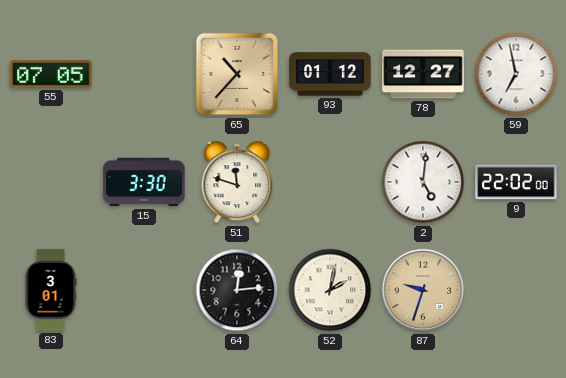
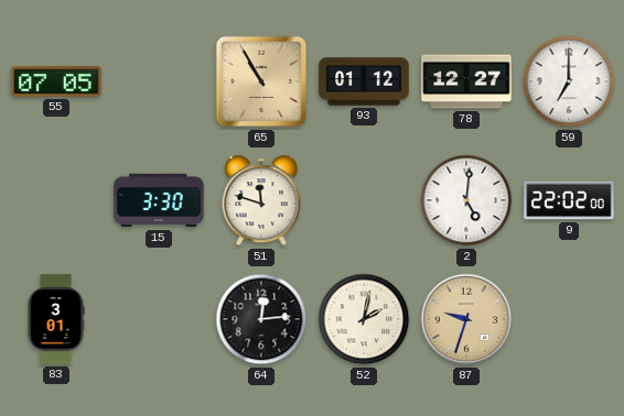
65: 10:37 -> 10:55
59: 6:58 -> 7:00
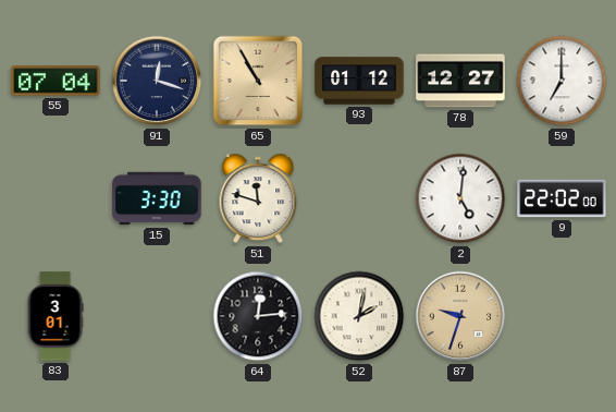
55: 07:05 -> 07:04
91: none -> 12:18
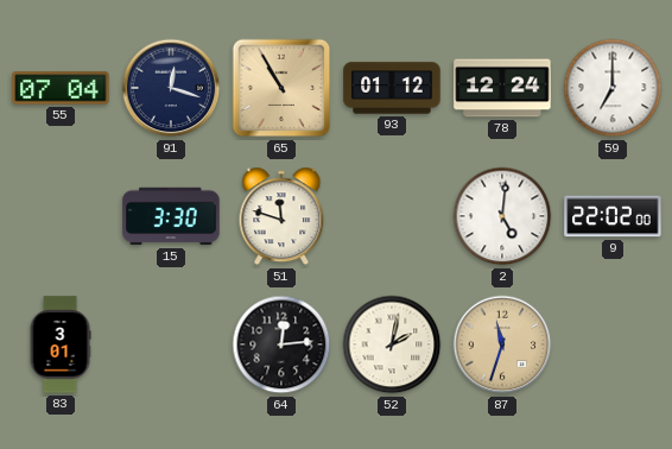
78: 12:27 -> 12:24
87: 9:33 -> 11:33
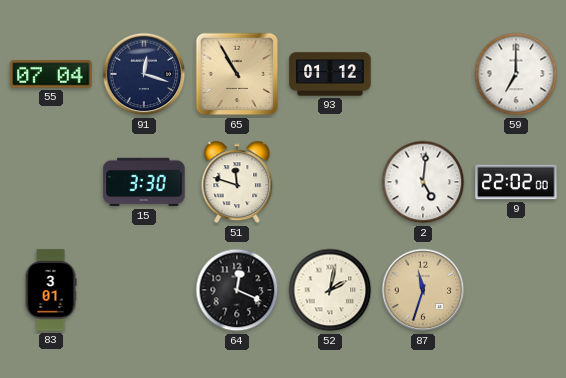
78: 12:24 -> none
64: 12:14 -> 12:19
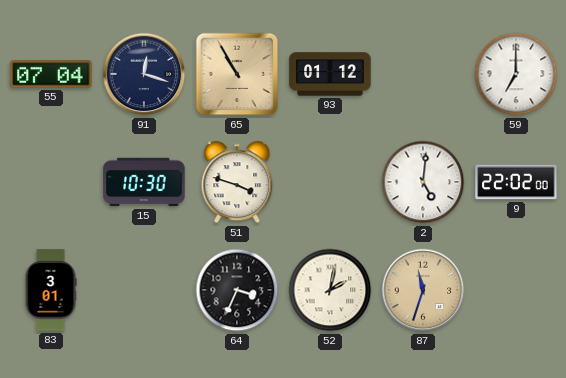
15: 3:30 -> 10:30
51: 11:48 -> 3:48
64: 12:19 -> 3:34
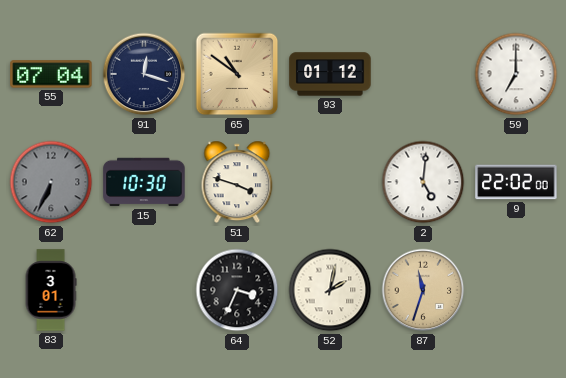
65: 10:55 -> 10:51
62: none -> 6:34
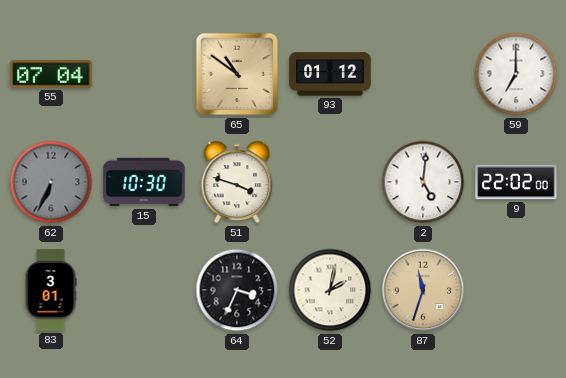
91: 12:18 -> none
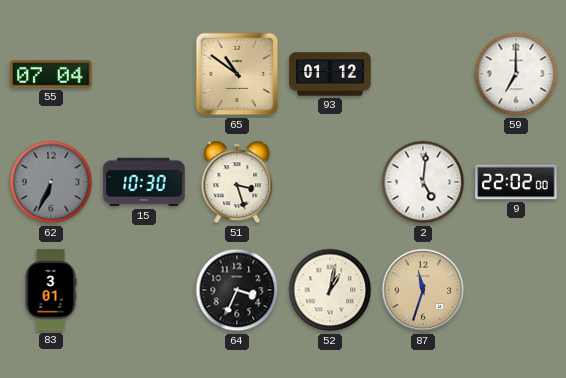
51: 3:48 -> 3:27
52: 2:02 -> 1:02
